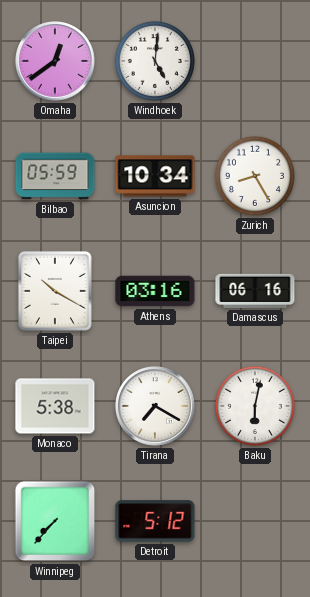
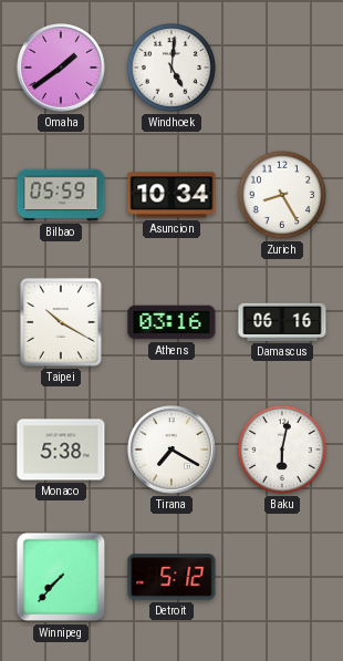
Omaha: 12:39 -> 1:39
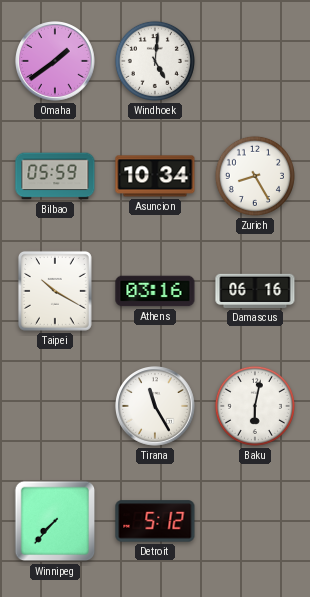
Monaco: 5:38 -> none
Tirana: 7:20 -> 11:25
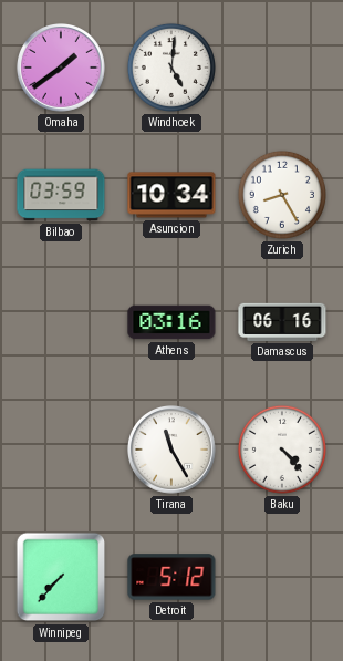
Bilbao: 05:59 -> 03:59
Taipei: 10:20 -> none
Baku: 6:02 -> 4:23
